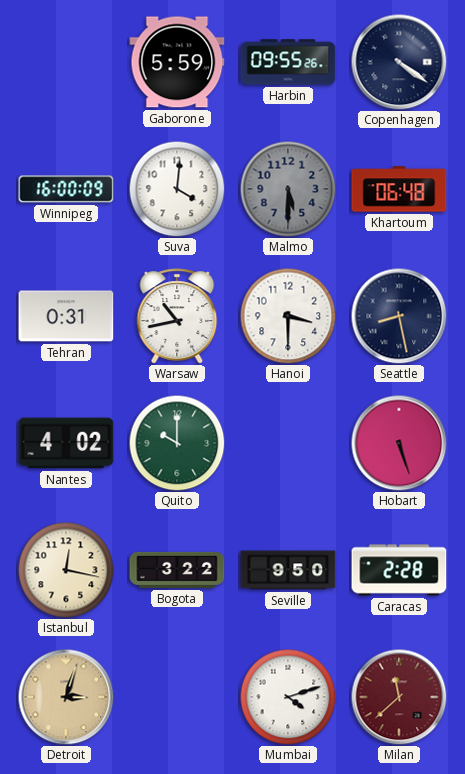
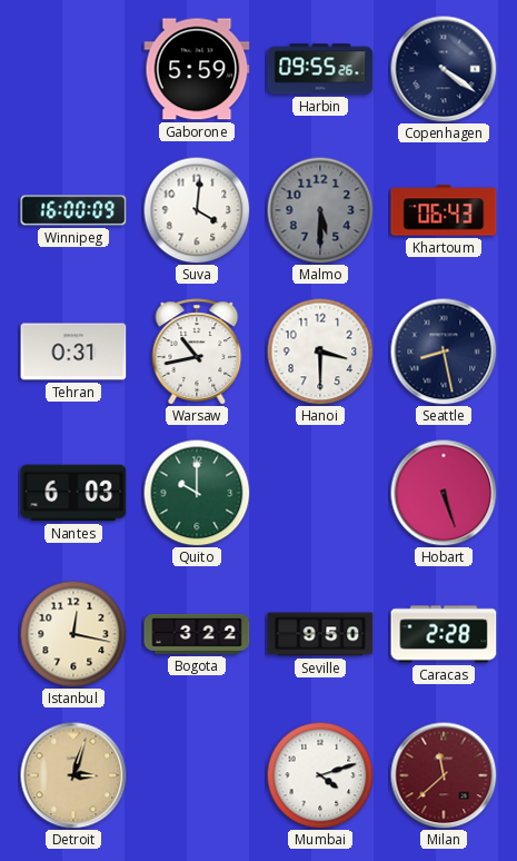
Khartoum: 06:48 -> 06:43
Nantes: 4:02 -> 6:03
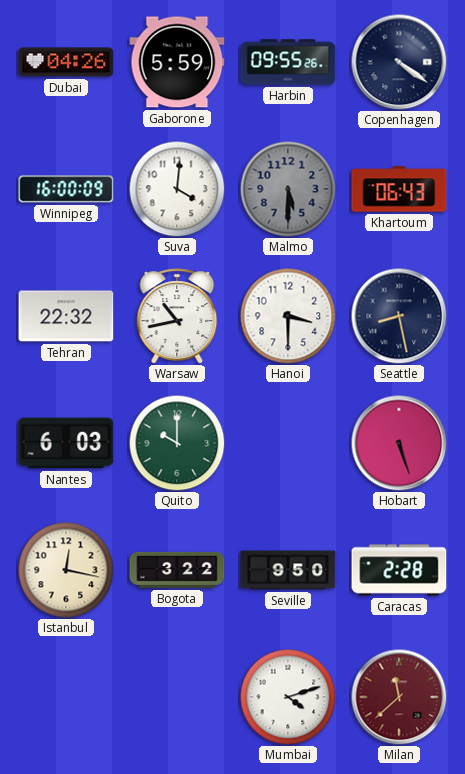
Dubai: none -> 04:26
Tehran: 0:31 -> 22:32
Detroit: 3:03 -> none
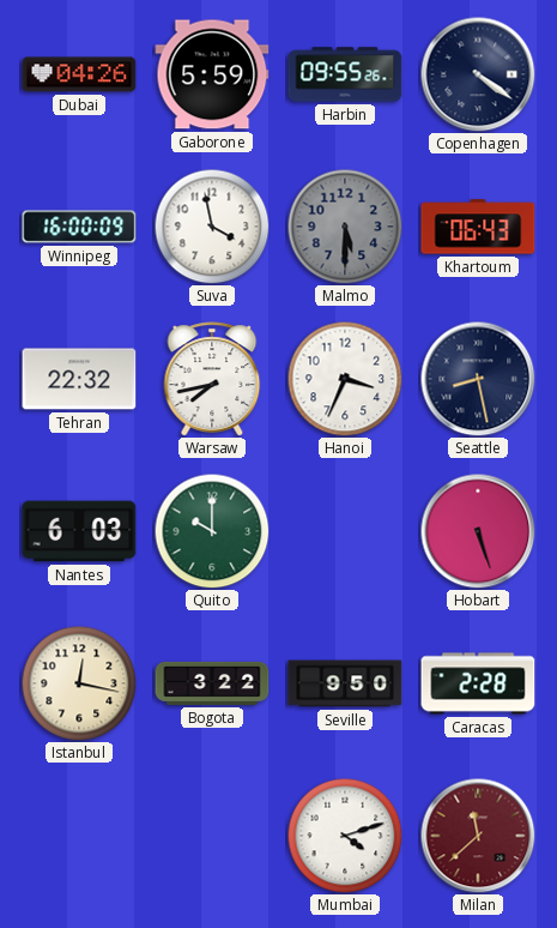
Suva: 4:01 -> 3:58
Warsaw: 10:43 -> 7:43
Hanoi: 3:30 -> 3:34
